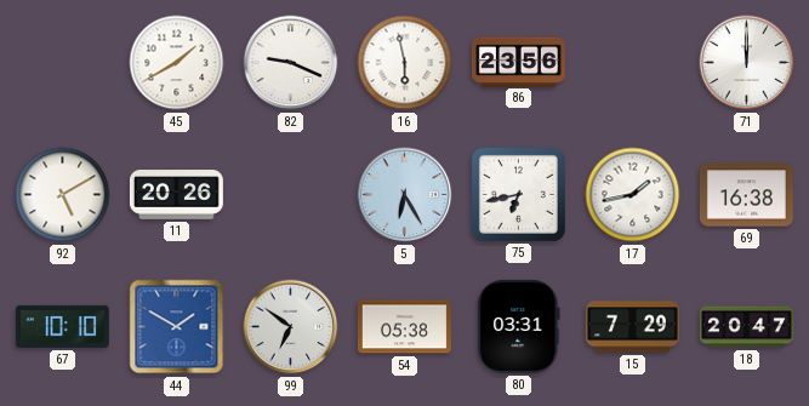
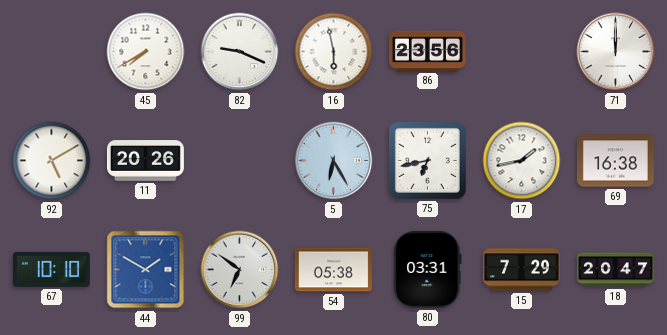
45: 1:40 -> 7:40
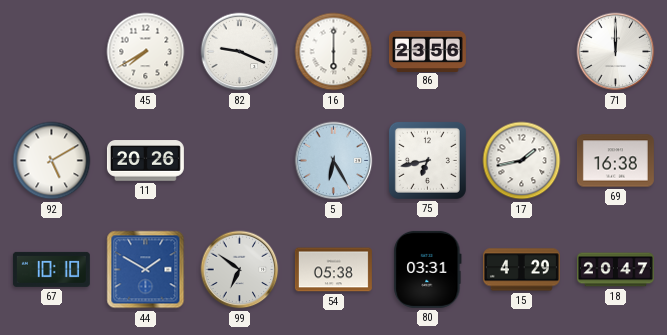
16: 5:58 -> 6:00
15: 7:29 -> 4:29
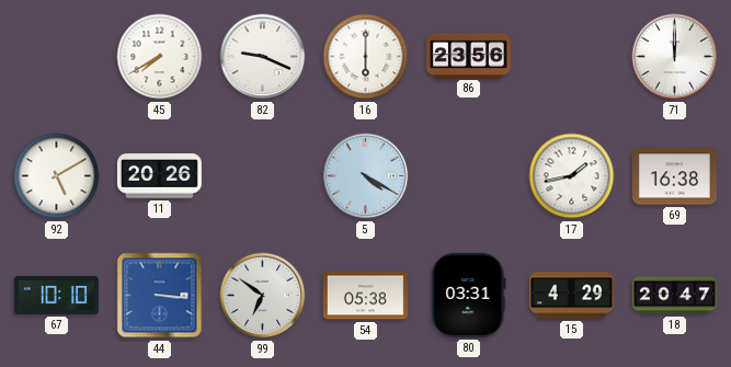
5: 6:25 -> 4:20
75: 6:43 -> none
44: 1:50 -> 3:16
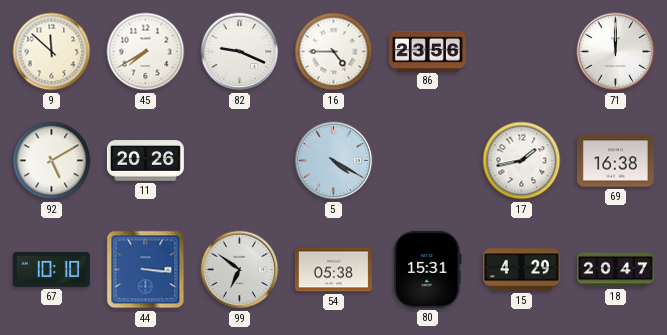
9: none -> 11:52
16: 6:00 -> 4:45
80: 03:31 -> 15:31
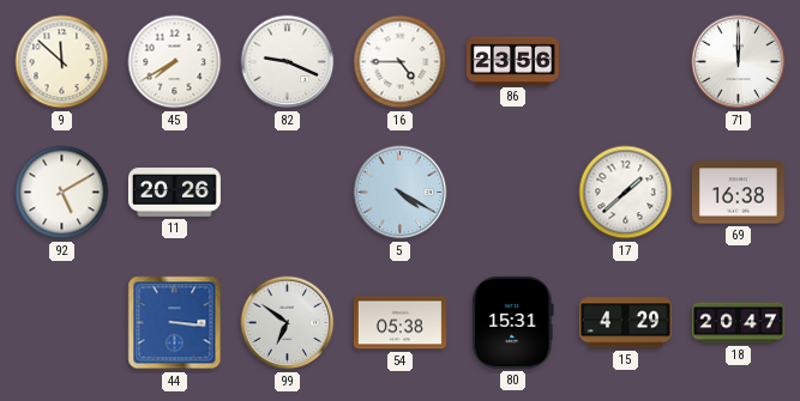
17: 1:43 -> 1:38
67: 10:10 -> none
